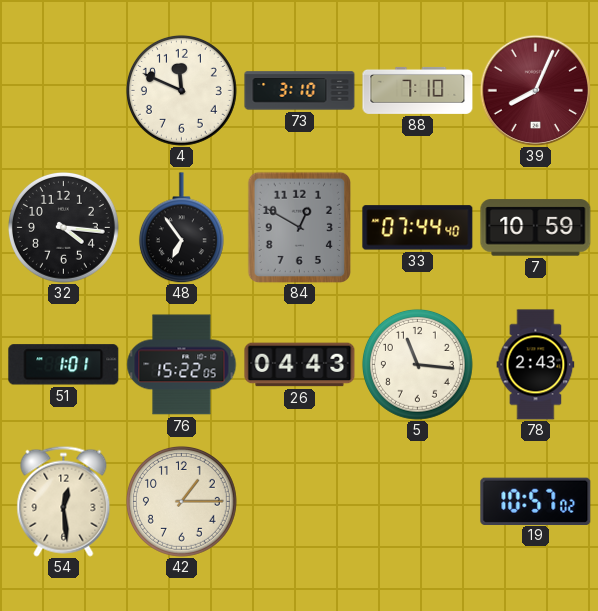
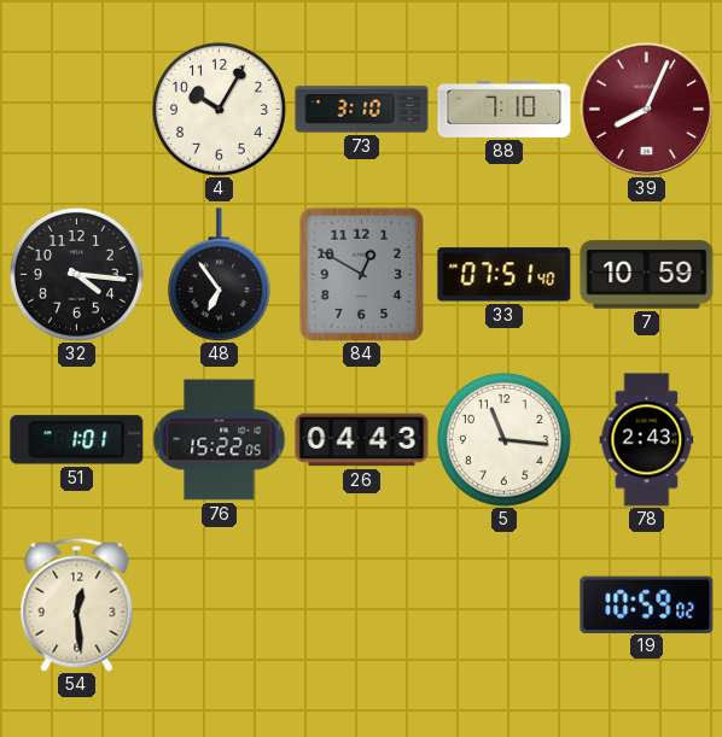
4: 11:49 -> 10:05
33: 07:44 -> 07:51
42: 1:15 -> none
19: 10:57 -> 10:59
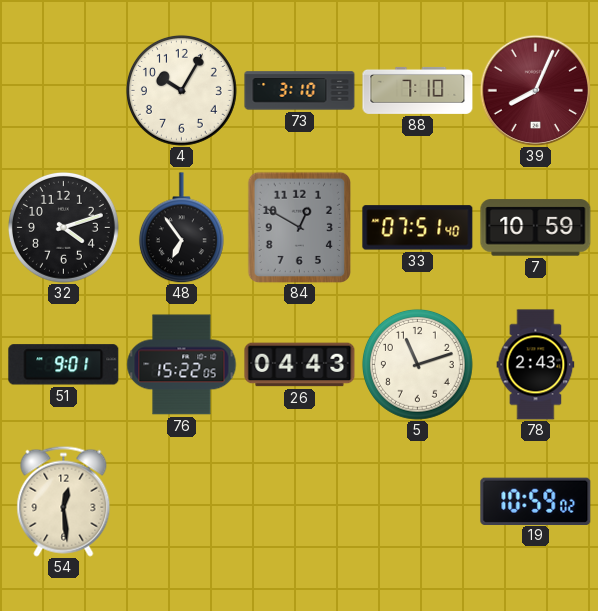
32: 4:16 -> 4:12
51: 1:01 -> 9:01
5: 11:16 -> 11:12
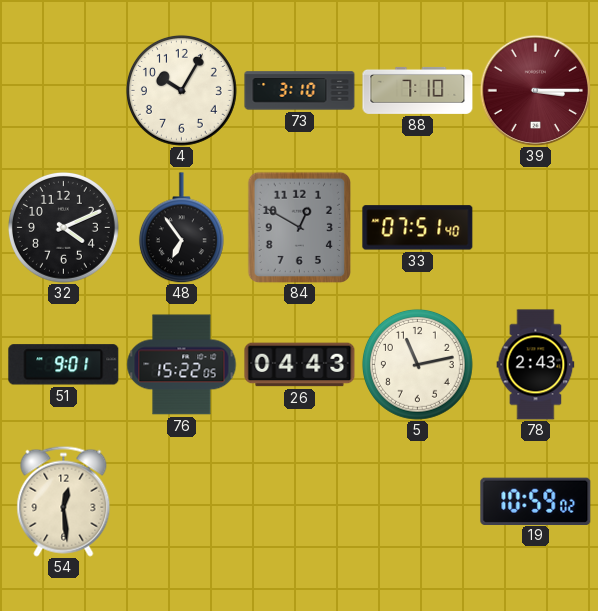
39: 8:04 -> 3:15
32: 4:12 -> 4:11
7: 10:59 -> none
5: 11:12 -> 11:13
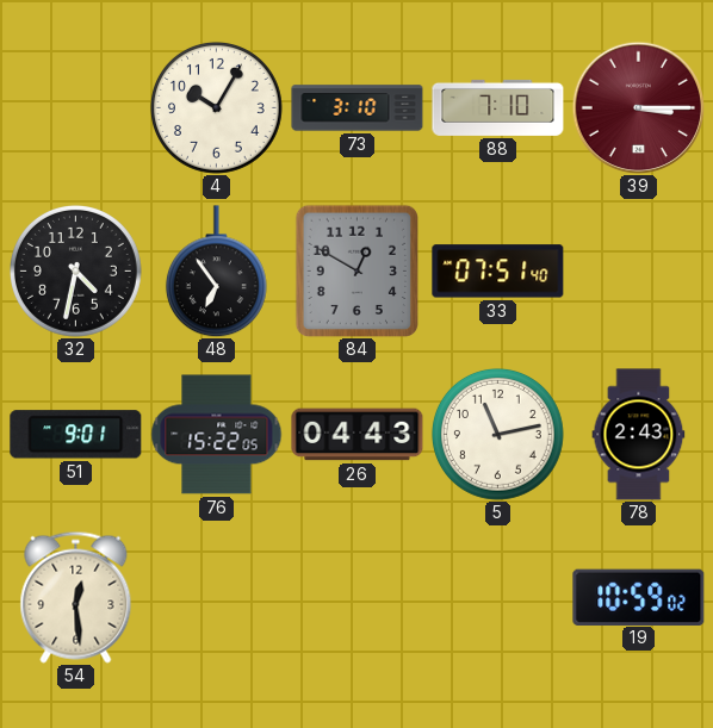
32: 4:11 -> 4:32
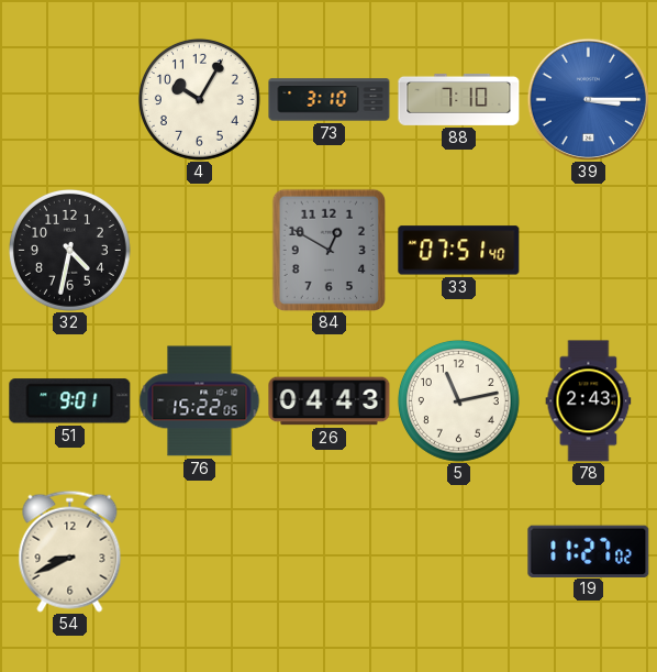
39 dial: burgundy -> blue
48: 6:54 -> none
54: 12:29 -> 8:41
19: 10:59 -> 11:27
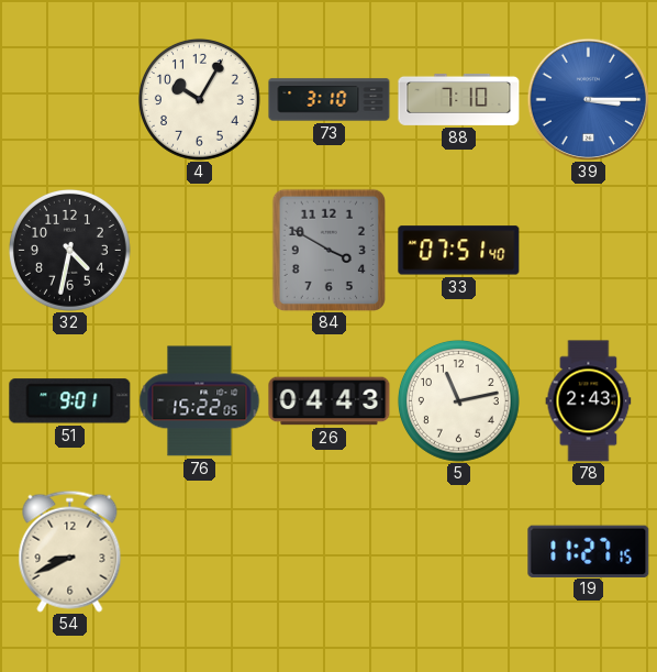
84: 12:50 -> 3:50
19: 11:27:02 -> 11:27:15
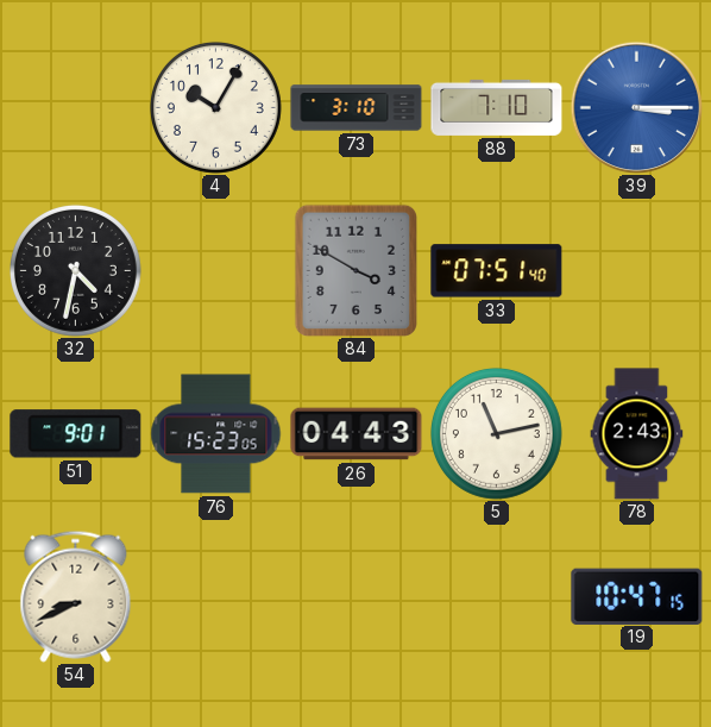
76: 15:22 -> 15:23
19: 11:27 -> 10:47
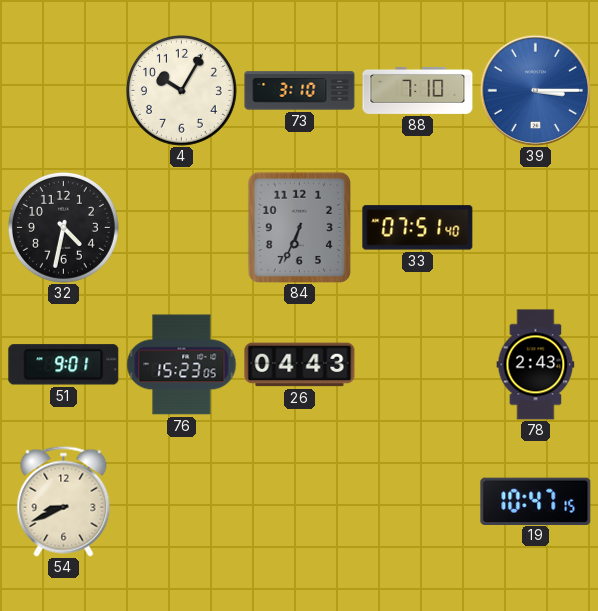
84: 3:50 -> 6:34
5: 11:13 -> none
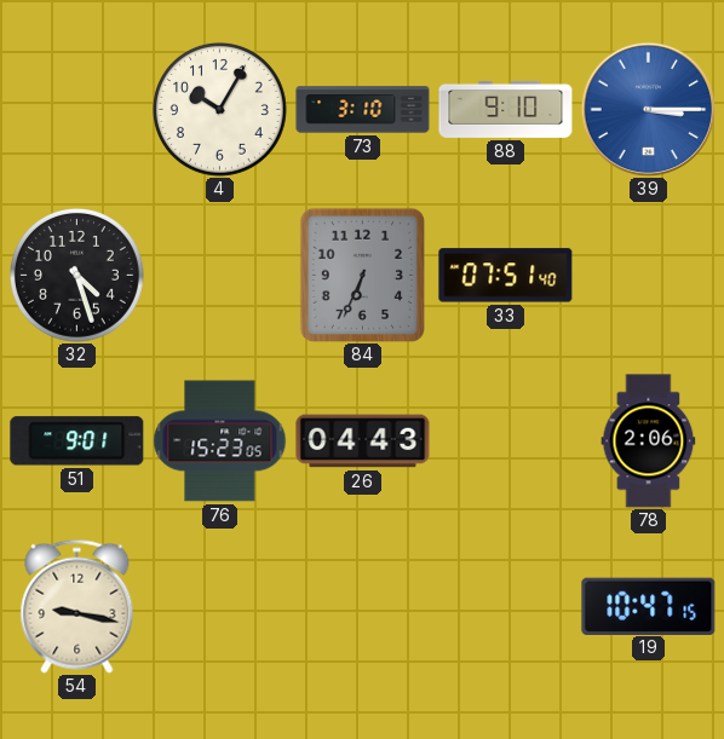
88: 7:10 -> 9:10
32: 4:32 -> 4:27
78: 2:43 -> 2:06
54: 8:41 -> 9:17
